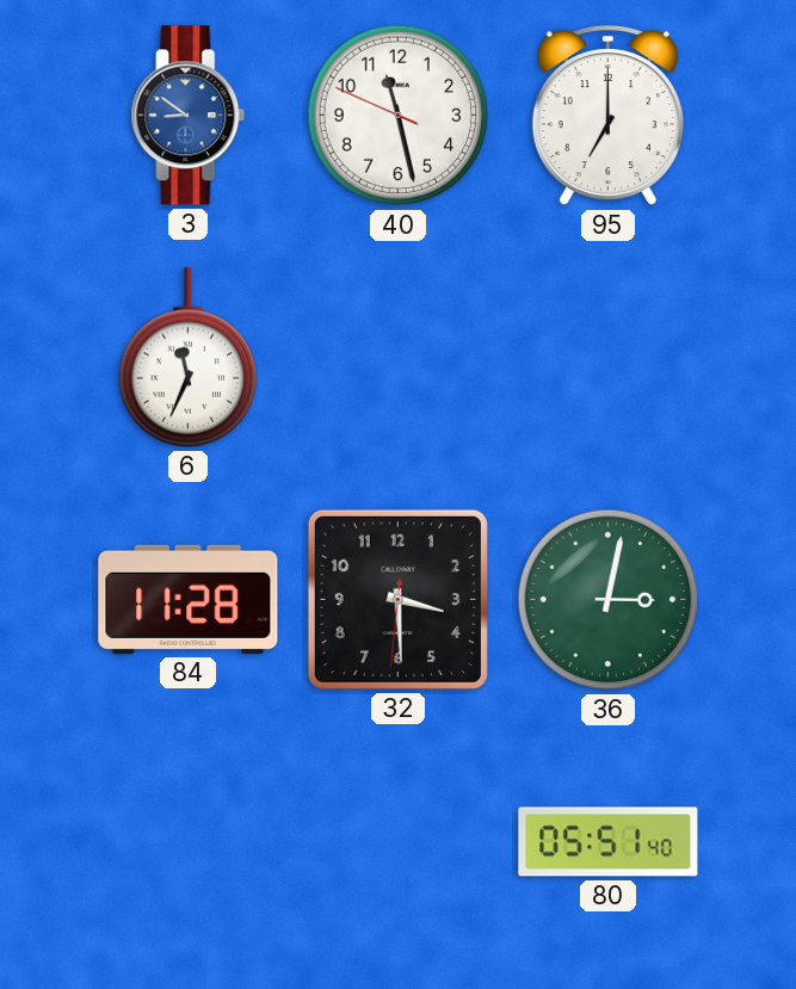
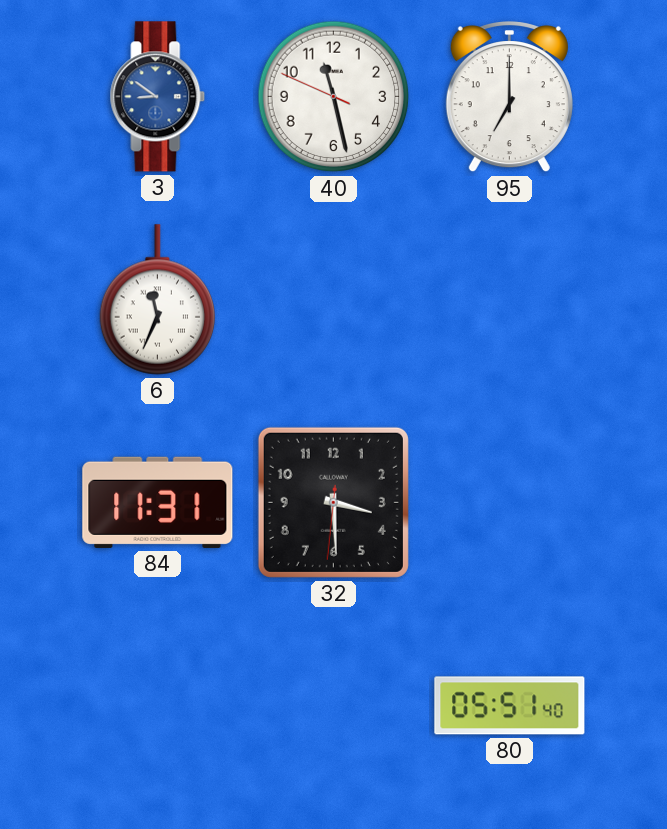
84: 11:28 -> 11:31
36: 3:02 -> none
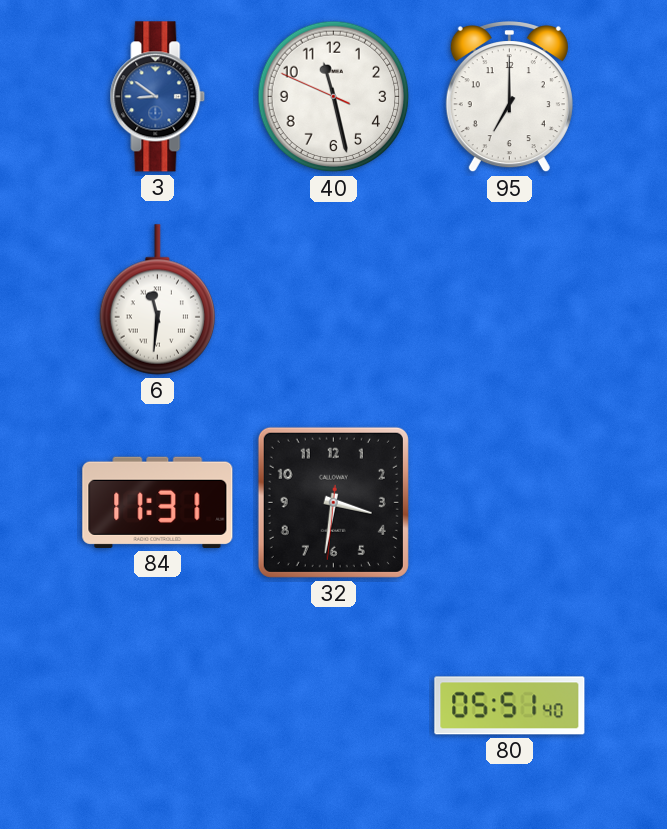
6: 11:34 -> 11:31
32: 3:29 -> 3:31
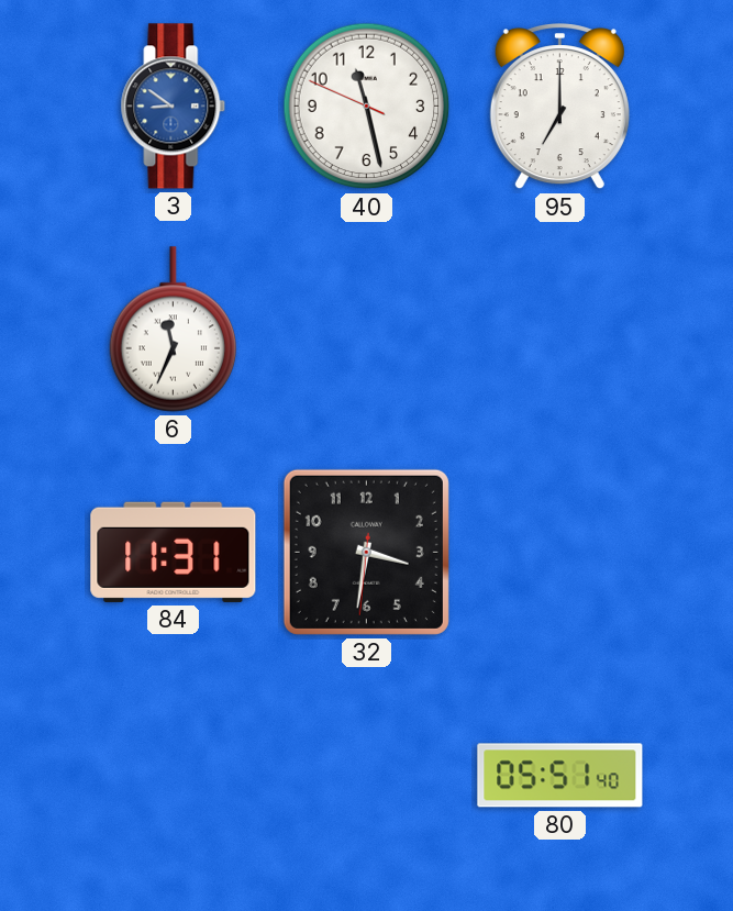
6: 11:31 -> 11:34
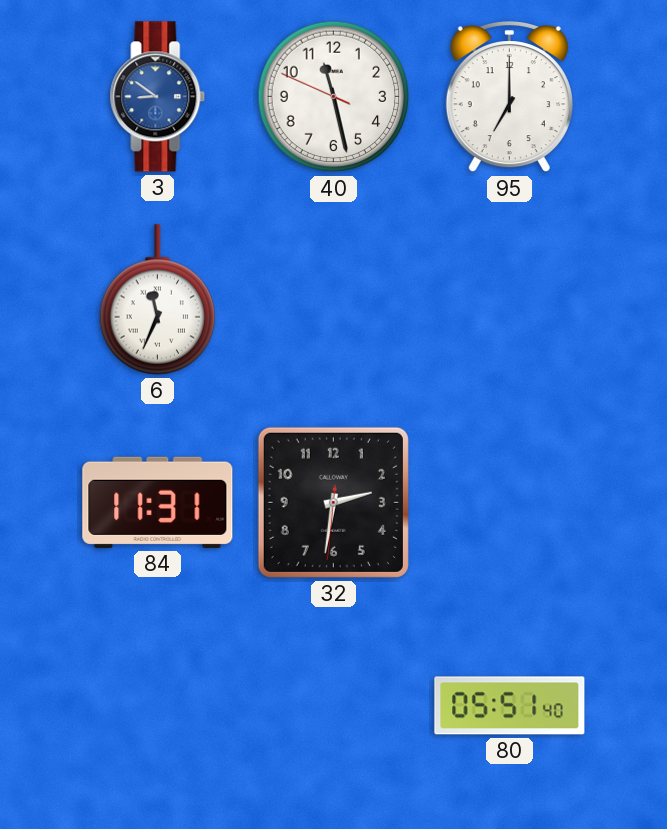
32: 3:31 -> 2:31
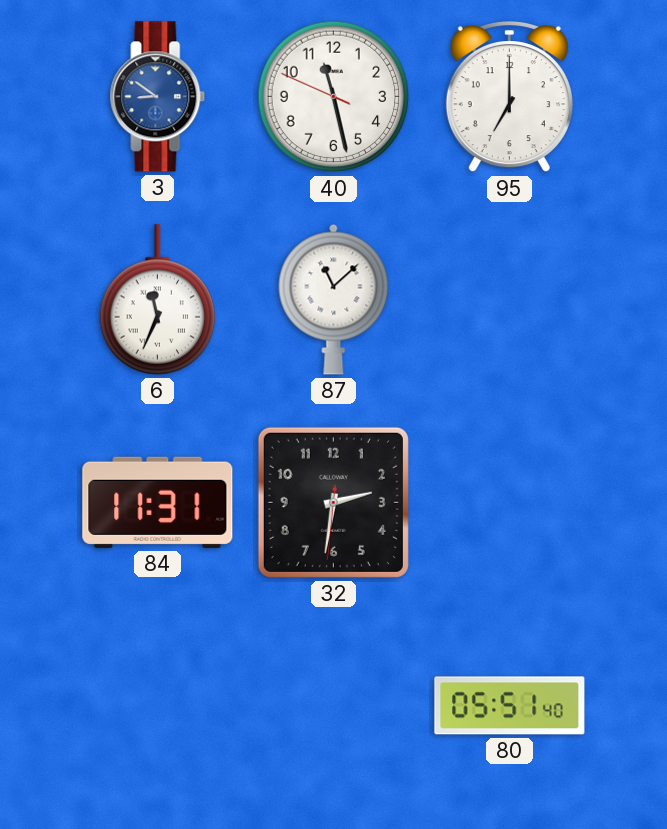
87: none -> 11:08
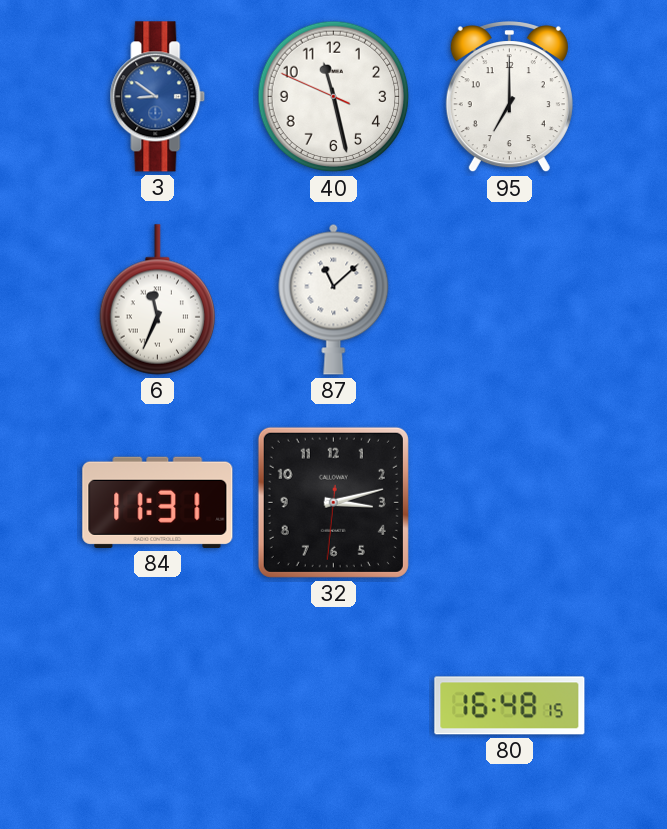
32: 2:31 -> 3:12
80: 05:51 -> 16:48
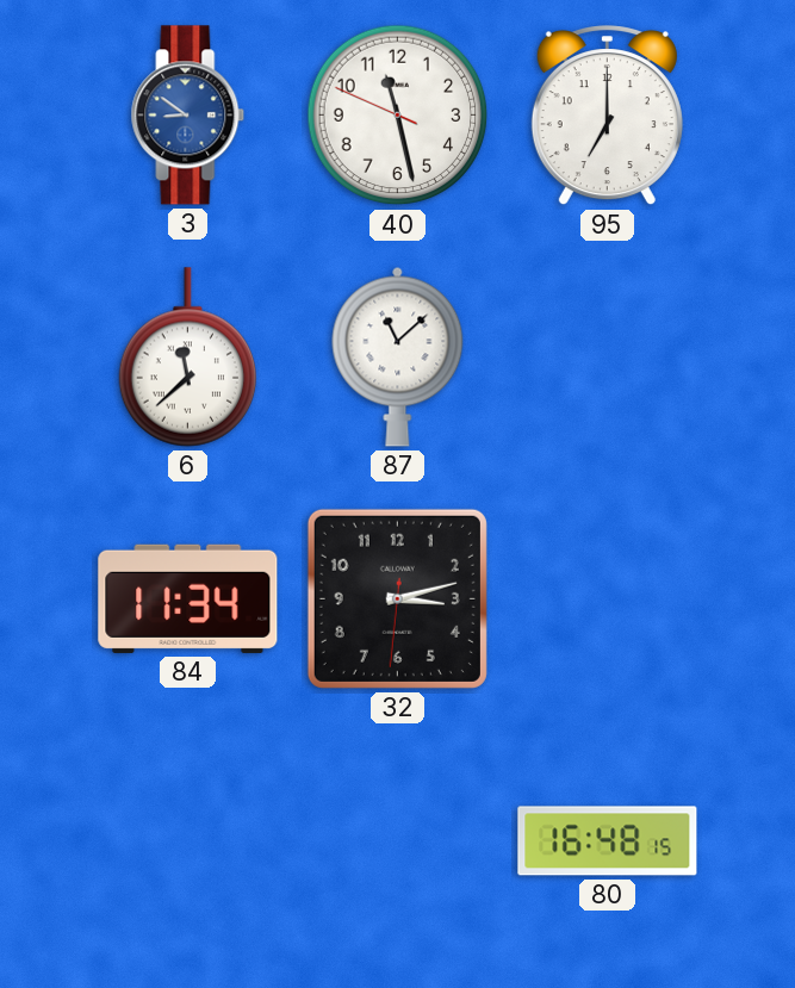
6: 11:34 -> 11:38
84: 11:31 -> 11:34
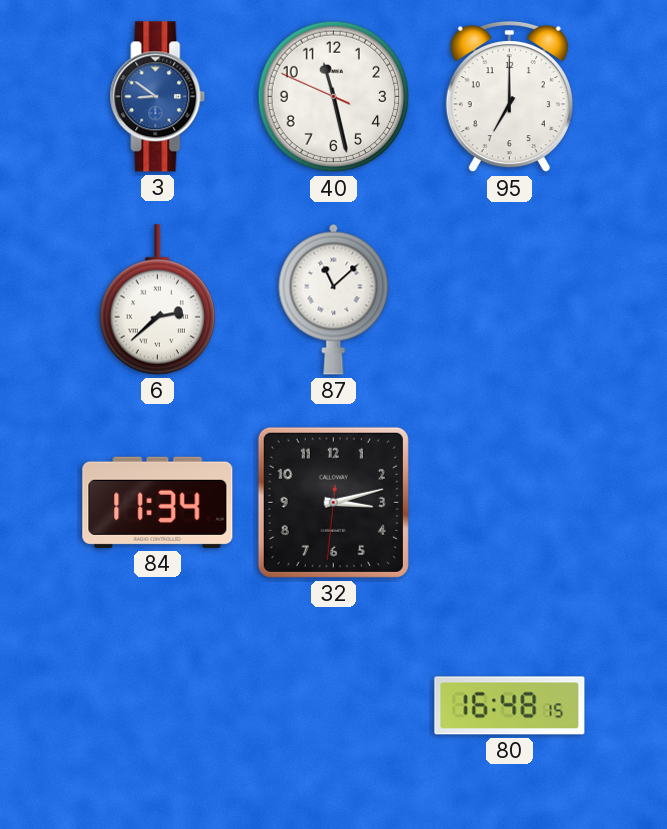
6: 11:38 -> 2:38
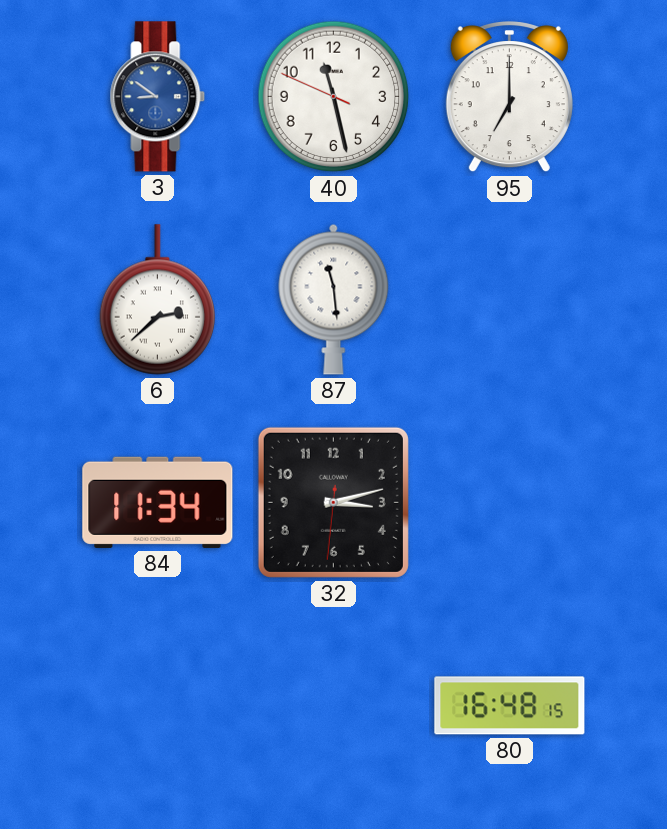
87: 11:08 -> 11:29
